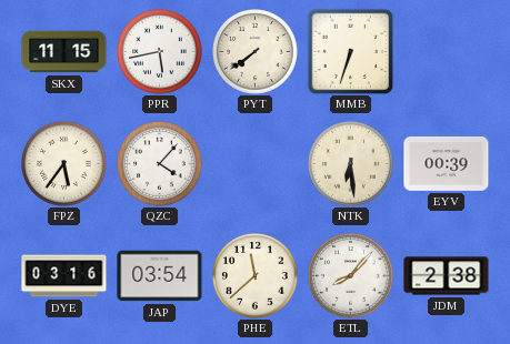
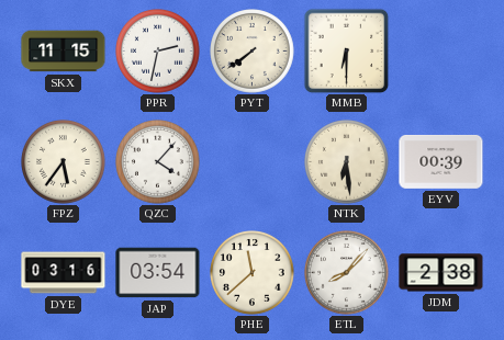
PPR: 5:43 -> 2:32
MMB: 6:33 -> 6:30
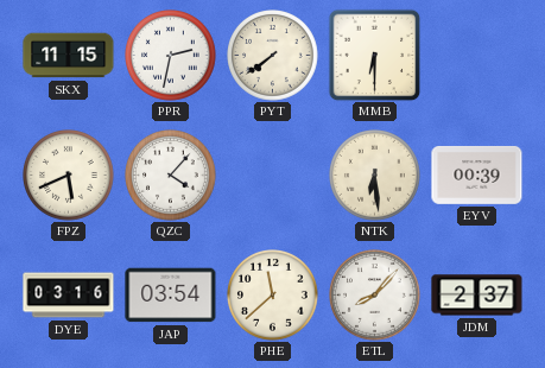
FPZ: 5:36 -> 5:41
JDM: 2:38 -> 2:37
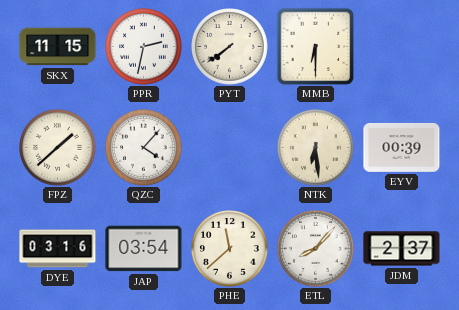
FPZ: 5:41 -> 1:38
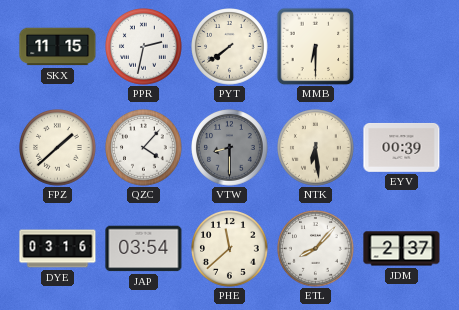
VTW: none -> 8:30
